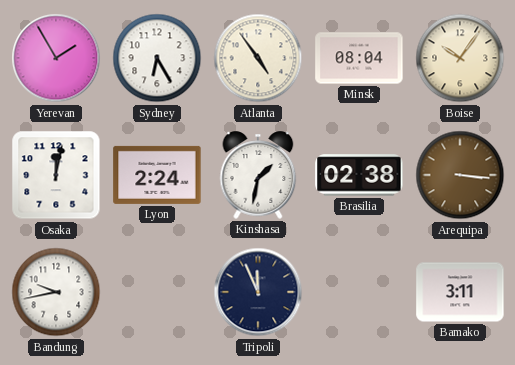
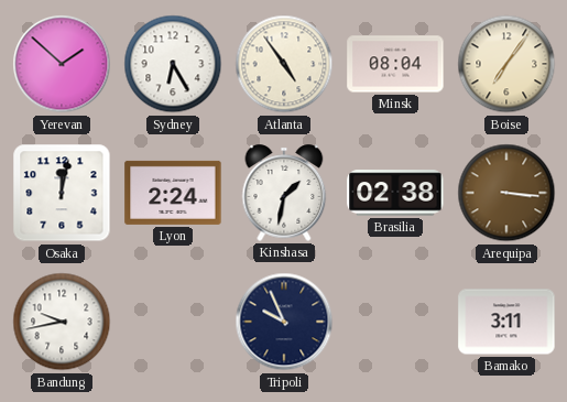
Yerevan: 1:55 -> 1:52
Boise: 10:06 -> 7:06
Tripoli: 11:56 -> 9:56
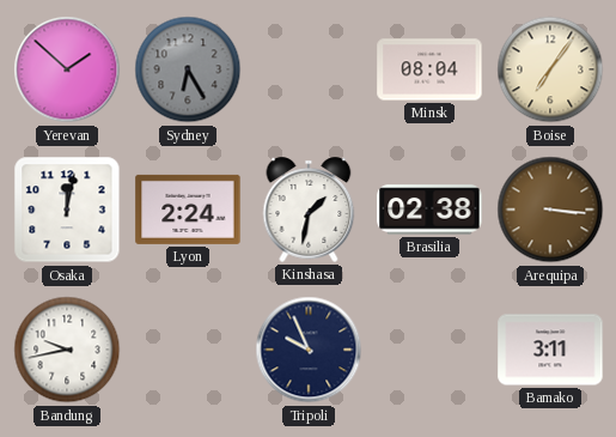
Sydney dial: white -> grey
Atlanta: 4:54 -> none
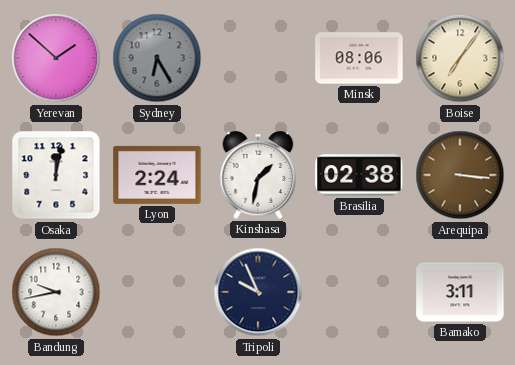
Minsk: 08:04 -> 08:06
